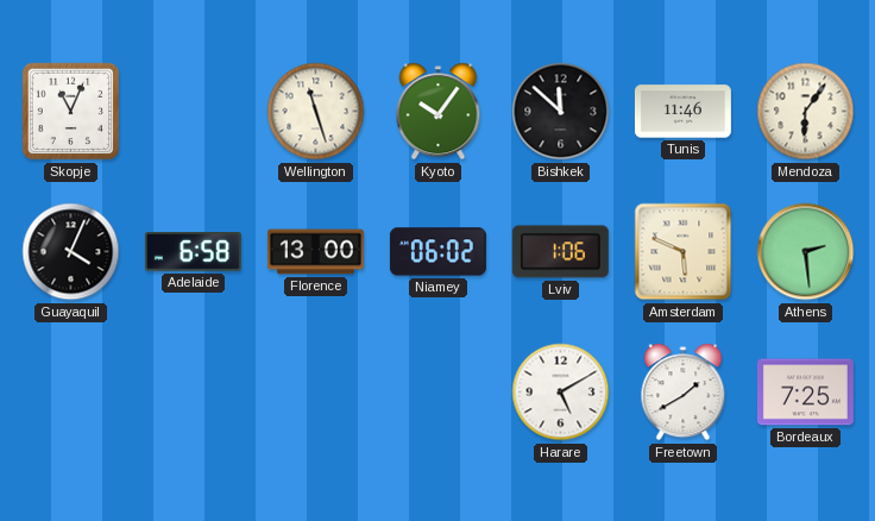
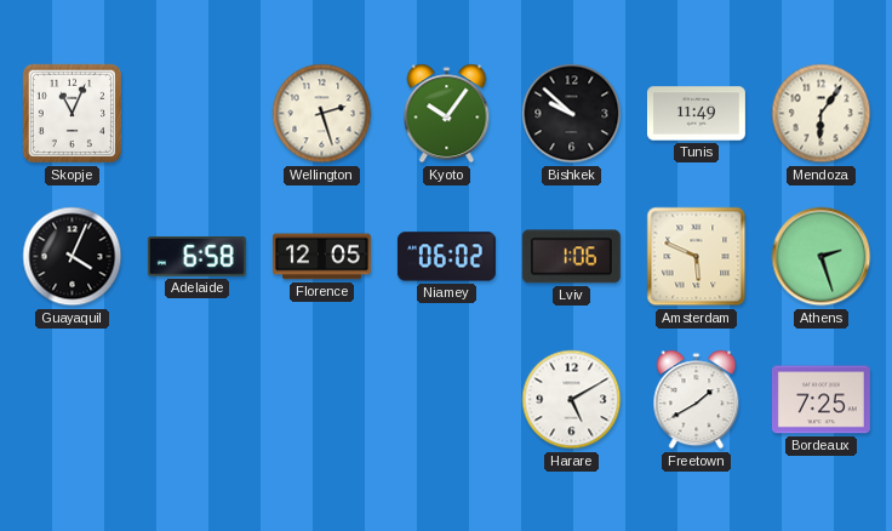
Wellington: 11:27 -> 2:27
Bishkek: 11:52 -> 9:52
Tunis: 11:46 -> 11:49
Florence: 13:00 -> 12:05
Athens: 2:29 -> 2:27
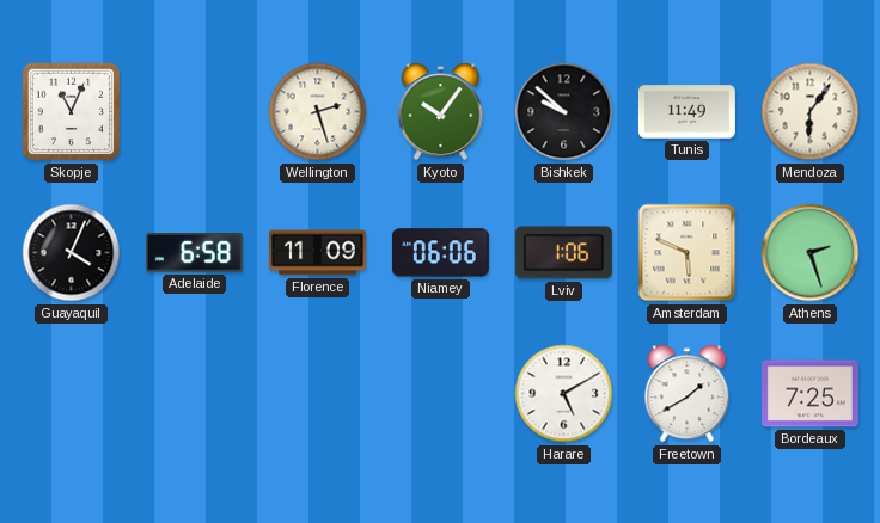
Florence: 12:05 -> 11:09
Niamey: 06:02 -> 06:06
